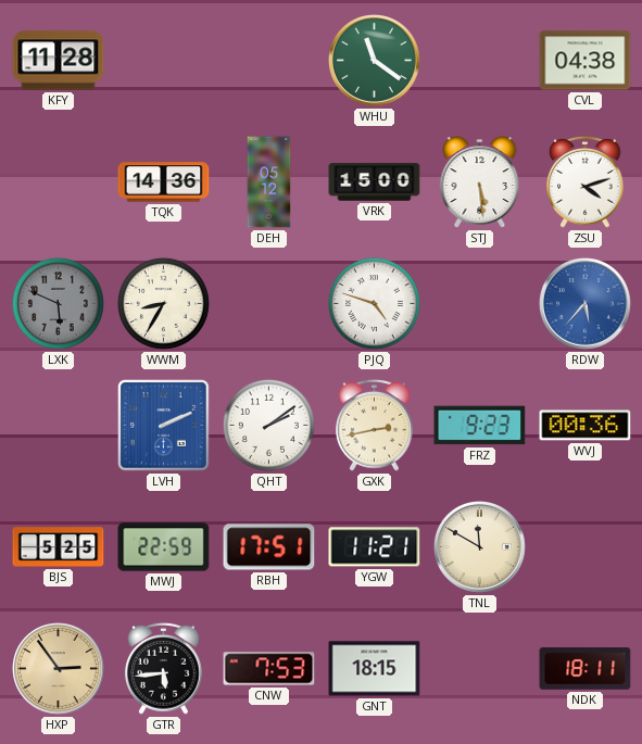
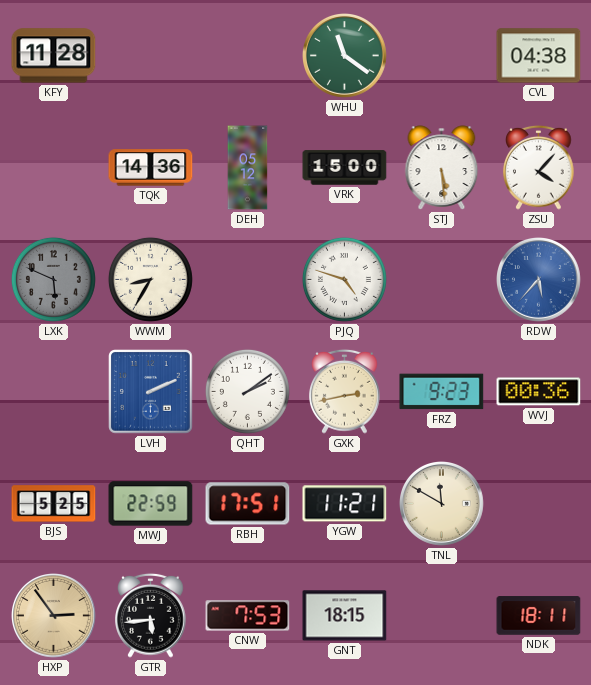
ZSU: 4:12 -> 4:07
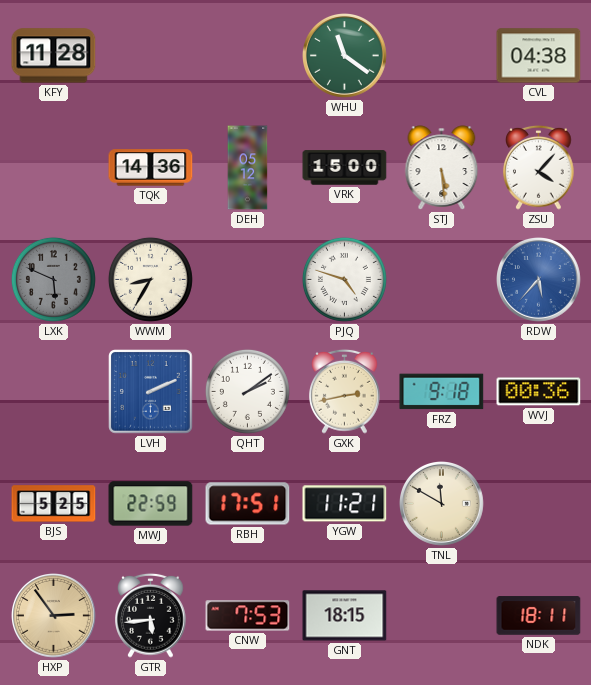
FRZ: 9:23 -> 9:18
